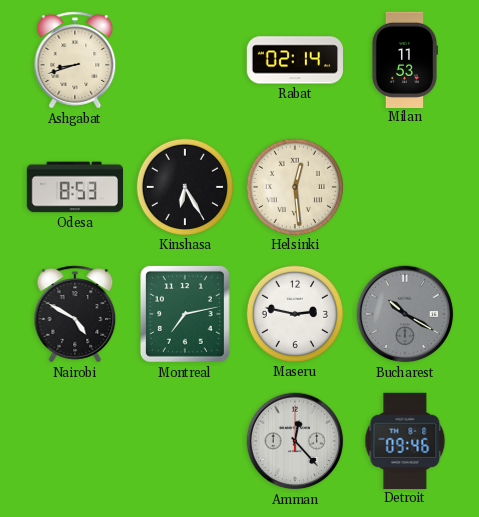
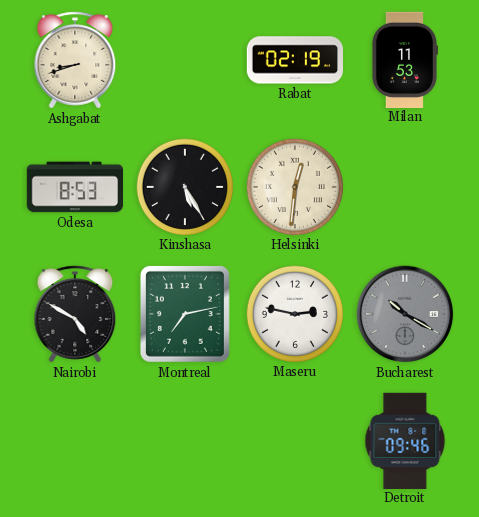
Rabat: 02:14 -> 02:19
Kinshasa: 6:25 -> 5:25
Helsinki: 12:29 -> 12:31
Amman: 12:23 -> none
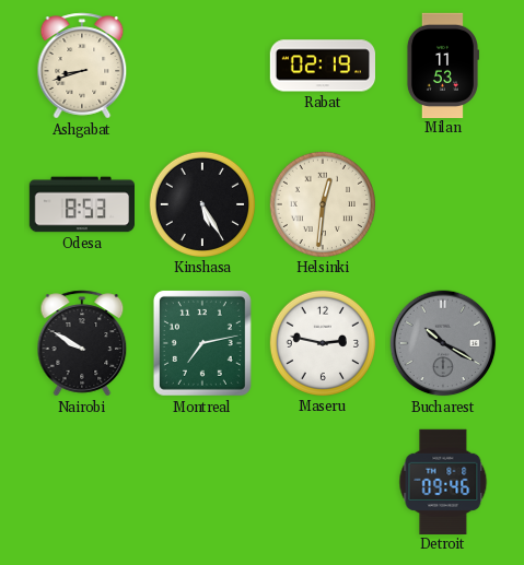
Nairobi: 4:50 -> 9:50
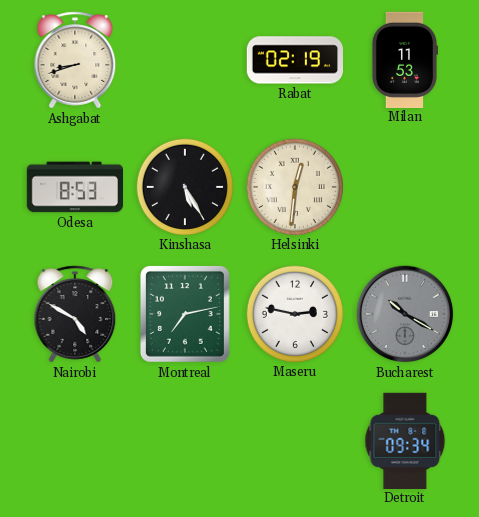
Nairobi: 9:50 -> 4:50
Detroit: 09:46 -> 09:34
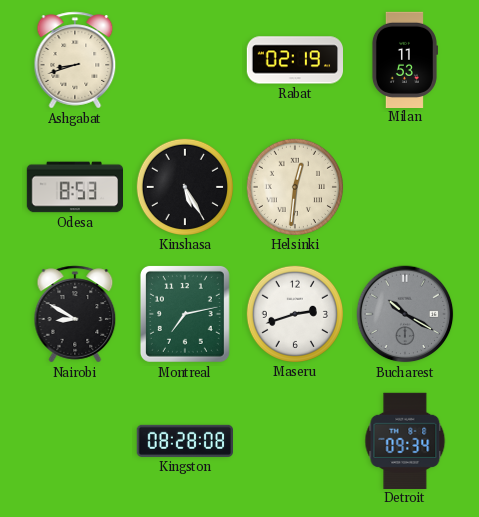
Nairobi: 4:50 -> 8:50
Maseru: 2:47 -> 2:42
Kingston: none -> 08:28
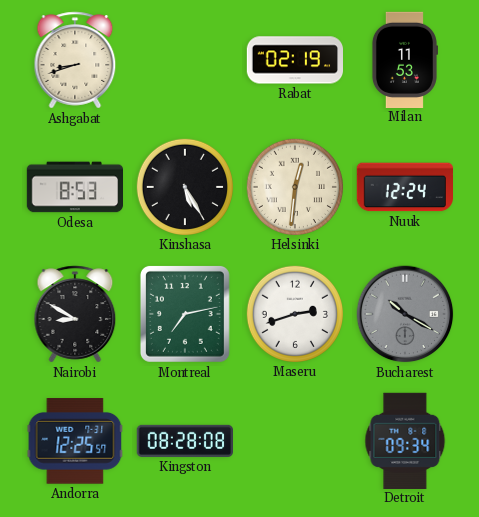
Nuuk: none -> 12:24
Andorra: none -> 12:25
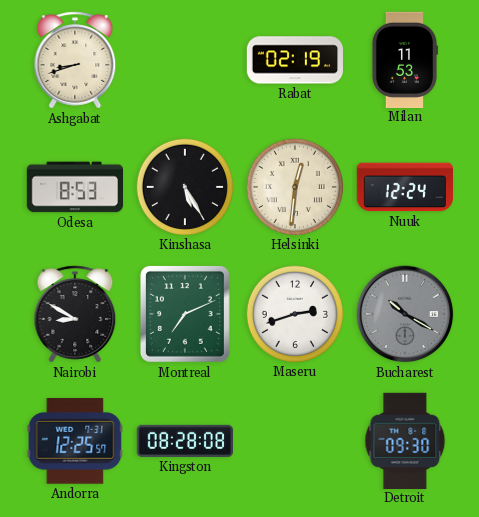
Montreal: 7:13 -> 7:11
Detroit: 09:34 -> 09:30
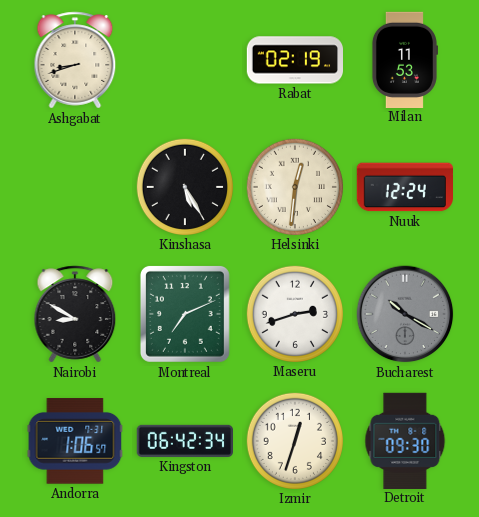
Odesa: 8:53 -> none
Andorra: 12:25 -> 1:06
Kingston: 08:28 -> 06:42
Izmir: none -> 12:33
